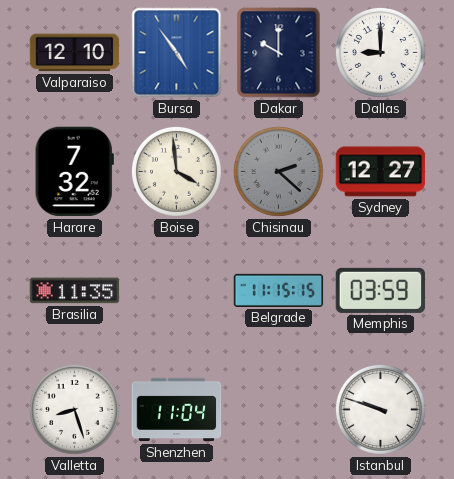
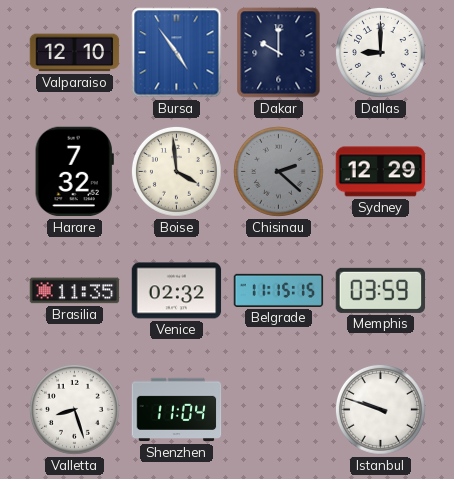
Sydney: 12:27 -> 12:29
Venice: none -> 02:32
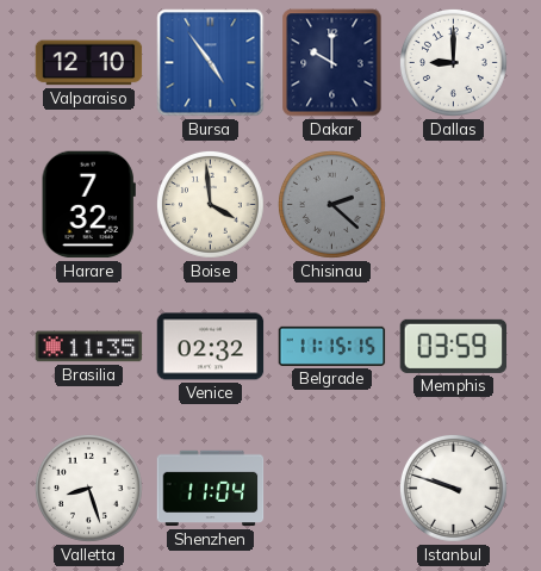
Sydney: 12:29 -> none
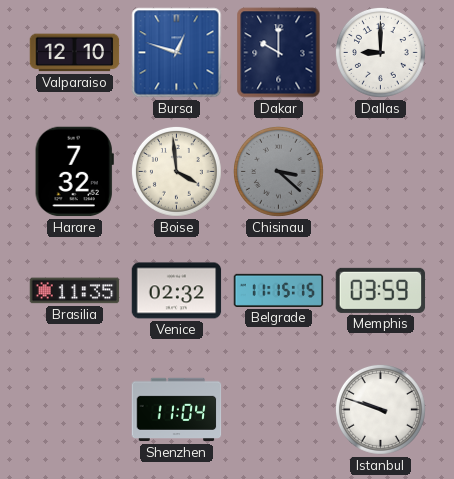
Bursa: 4:54 -> 12:48
Chisinau: 2:22 -> 3:22
Valletta: 8:27 -> none
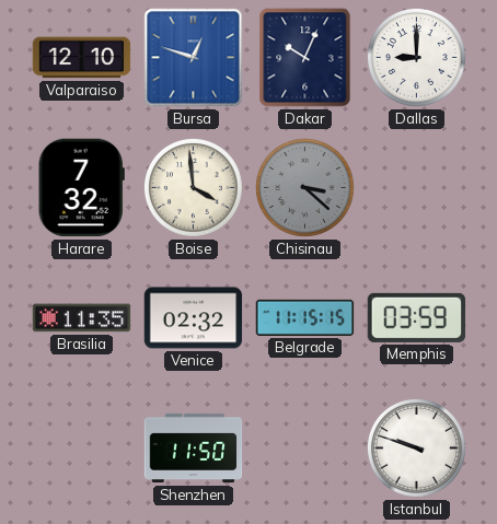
Dakar: 10:00 -> 10:04
Shenzhen: 11:04 -> 11:50
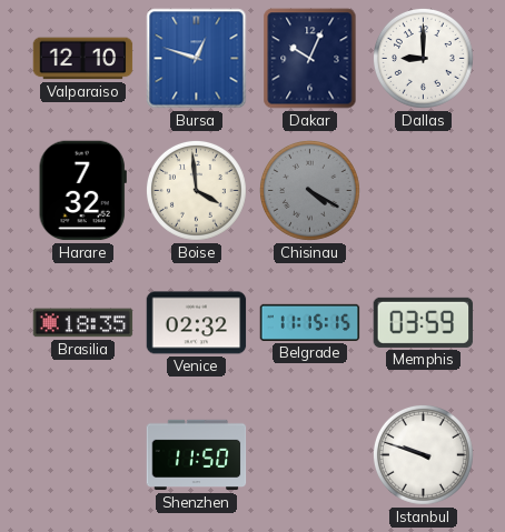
Chisinau: 3:22 -> 4:20
Brasilia: 11:35 -> 18:35
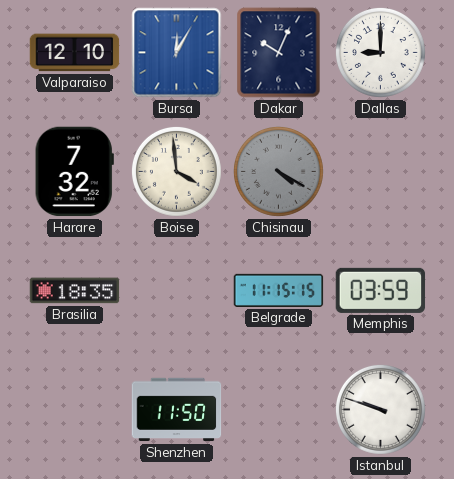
Bursa: 12:48 -> 12:05
Venice: 02:32 -> none
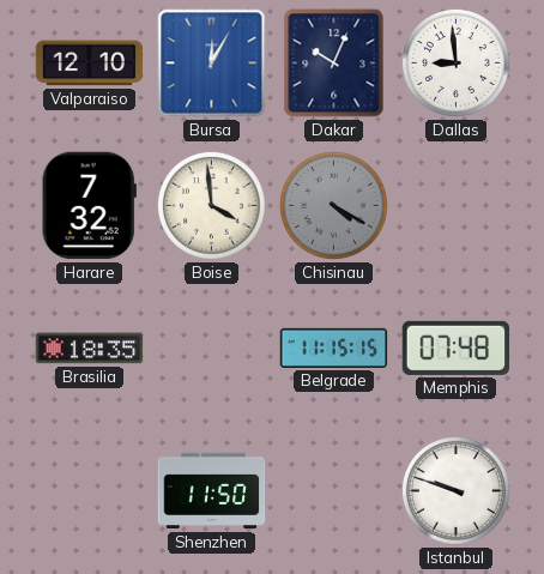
Dallas: 9:00 -> 8:59
Memphis: 03:59 -> 07:48
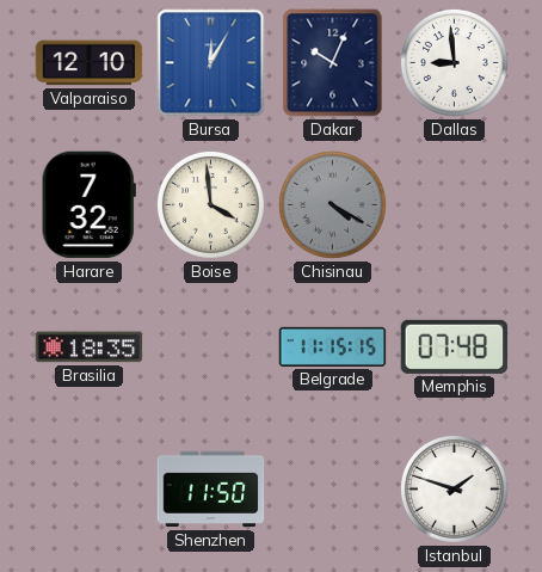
Istanbul: 9:48 -> 1:48
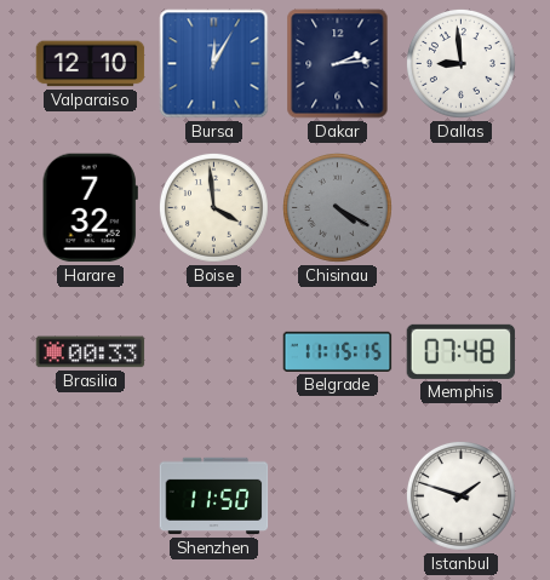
Dakar: 10:04 -> 2:14
Brasilia: 18:35 -> 00:33
